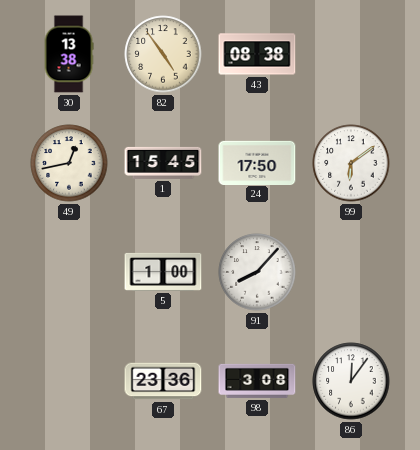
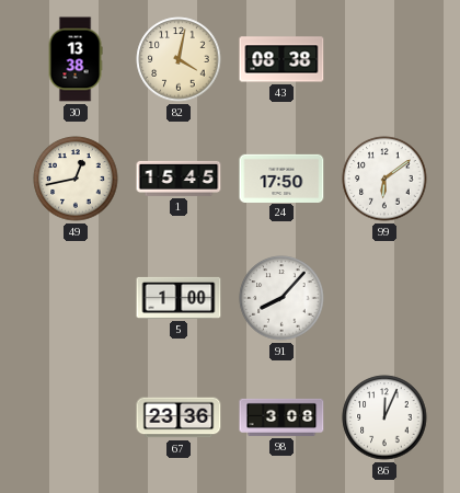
82: 4:54 -> 4:02
86: 12:06 -> 12:04
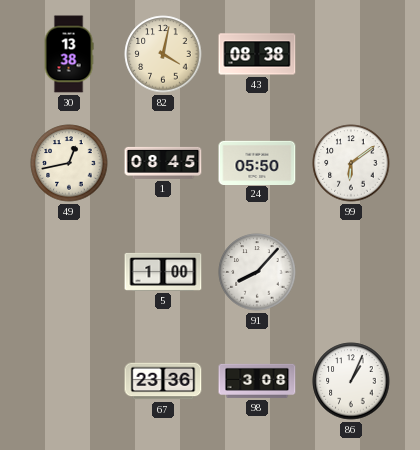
1: 15:45 -> 08:45
24: 17:50 -> 05:50
86: 12:04 -> 1:04
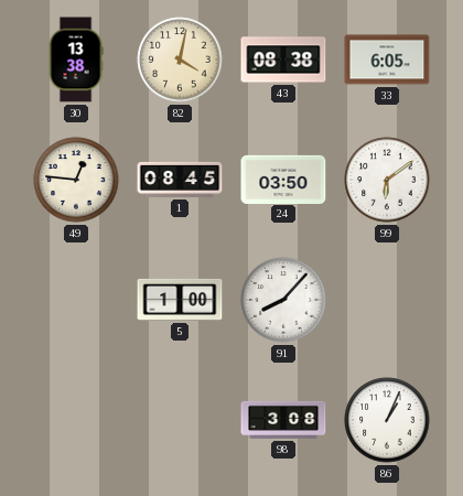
33: none -> 6:05
49: 12:43 -> 12:46
24: 05:50 -> 03:50
67: 23:36 -> none
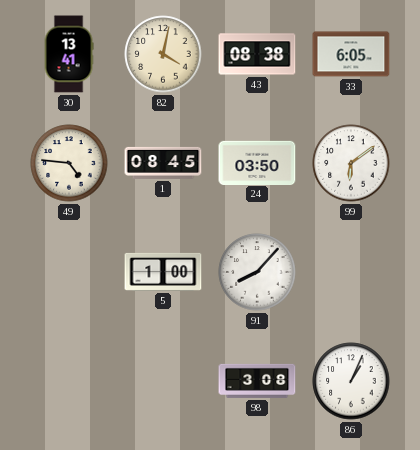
30: 13:38 -> 13:41
49: 12:46 -> 4:46
